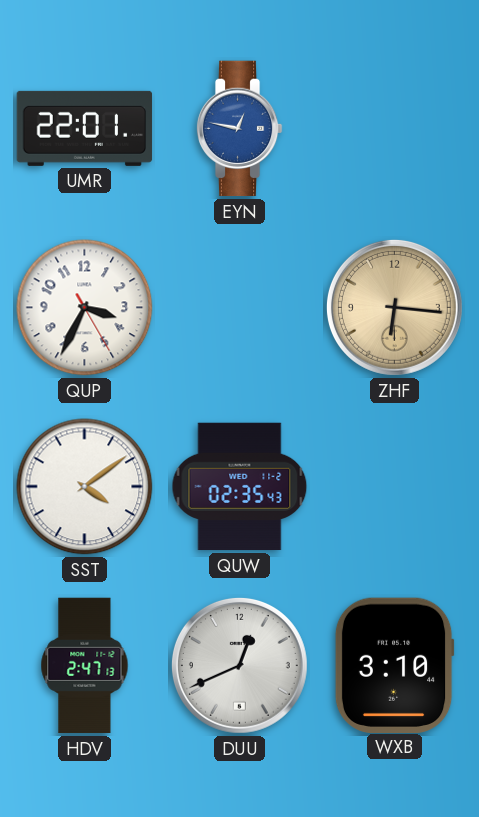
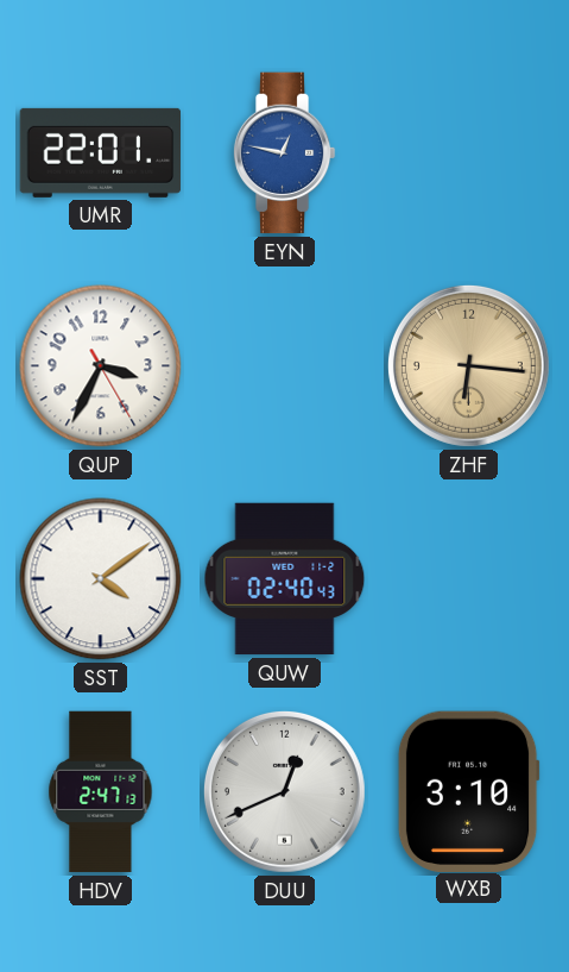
QUW: 02:35 -> 02:40
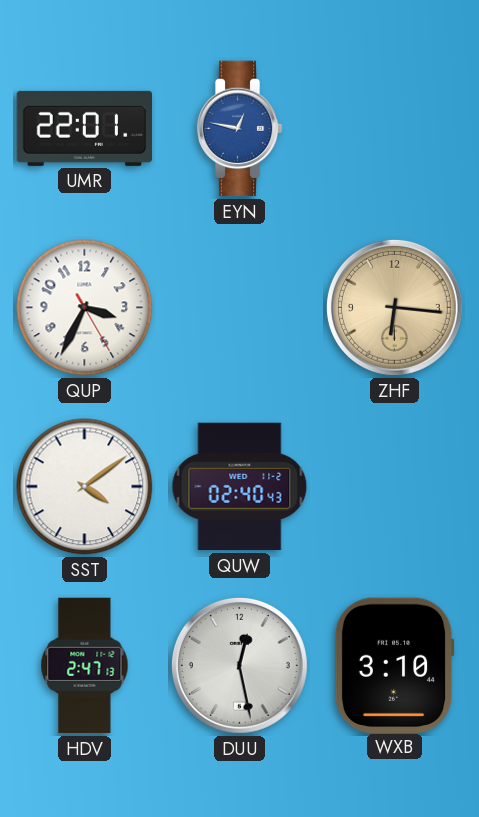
DUU: 12:41 -> 12:28
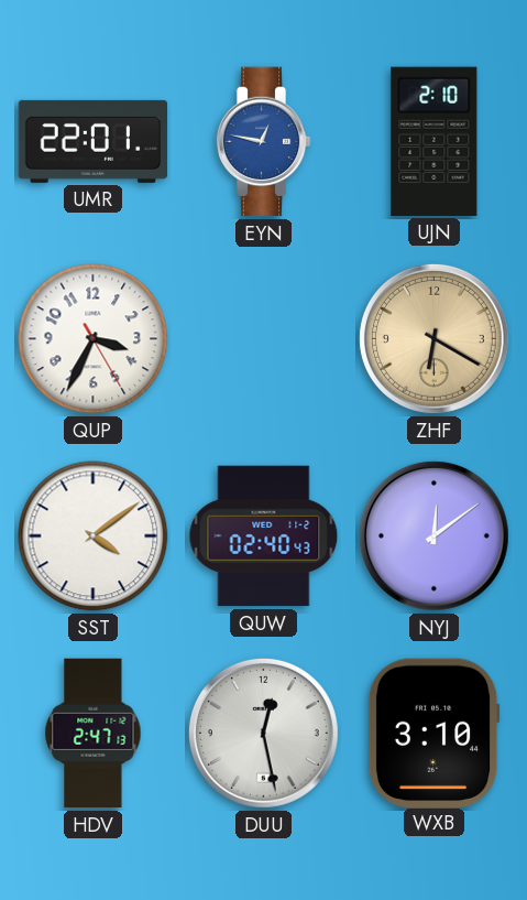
UJN: none -> 2:10
ZHF: 6:16 -> 6:20
NYJ: none -> 12:09
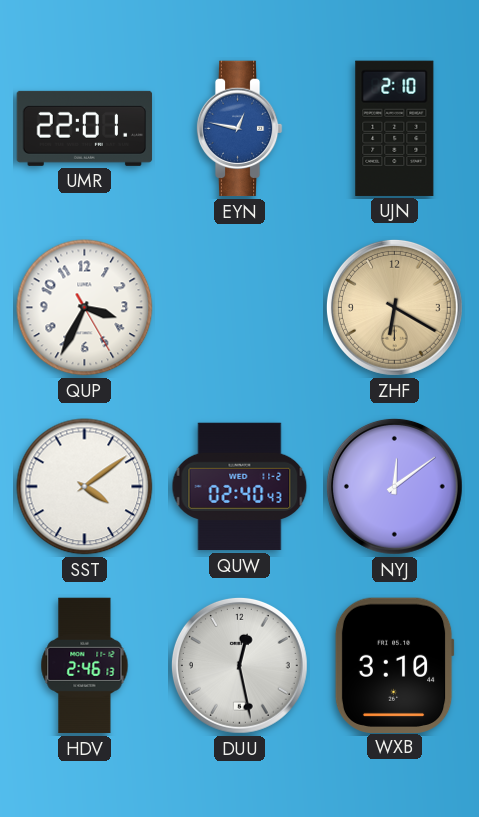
HDV: 2:47 -> 2:46
